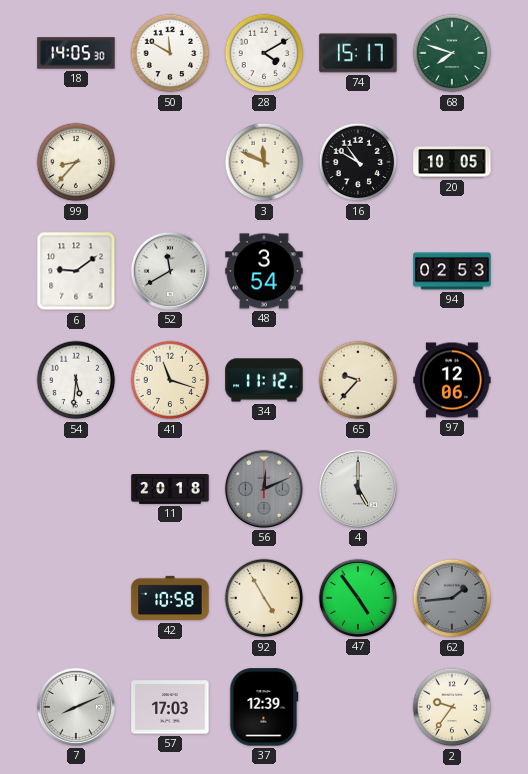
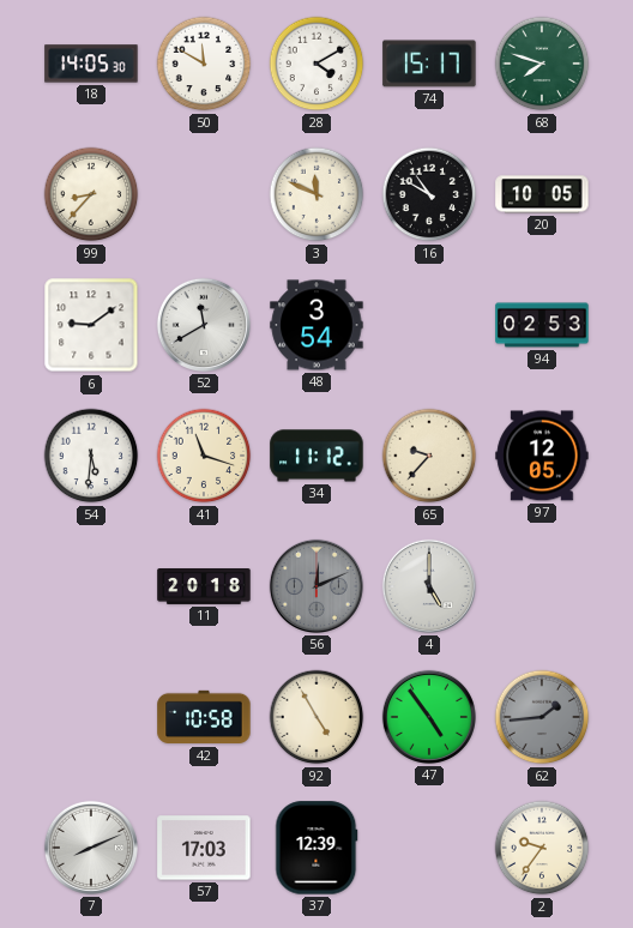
97: 12:06 -> 12:05
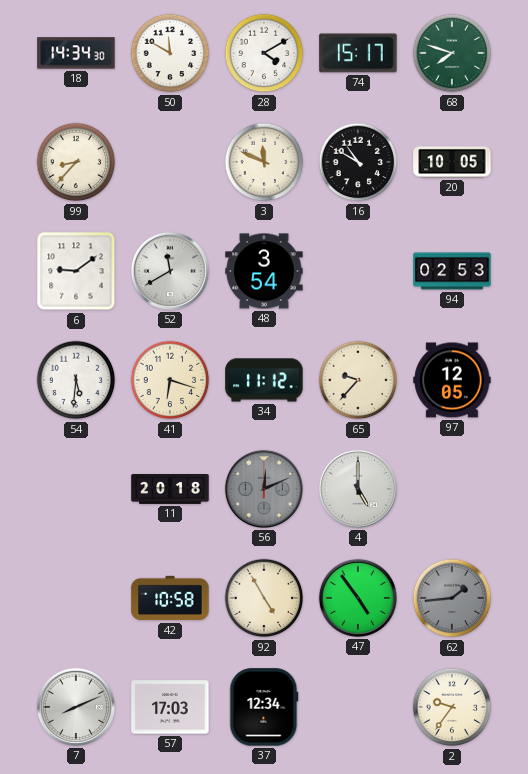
18: 14:05 -> 14:34
41: 11:18 -> 6:18
37: 12:39 -> 12:34
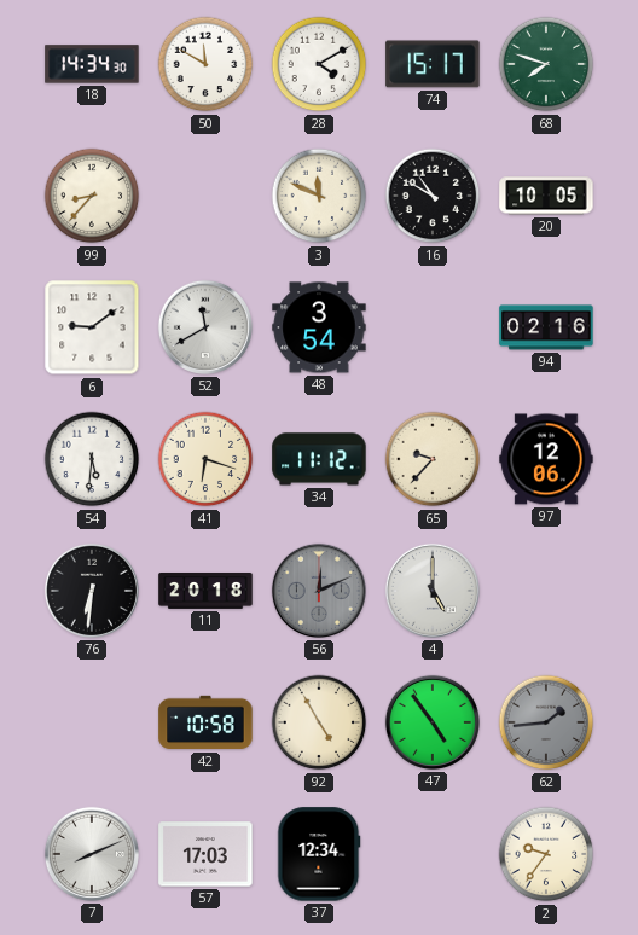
94: 02:53 -> 02:16
97: 12:05 -> 12:06
76: none -> 6:31
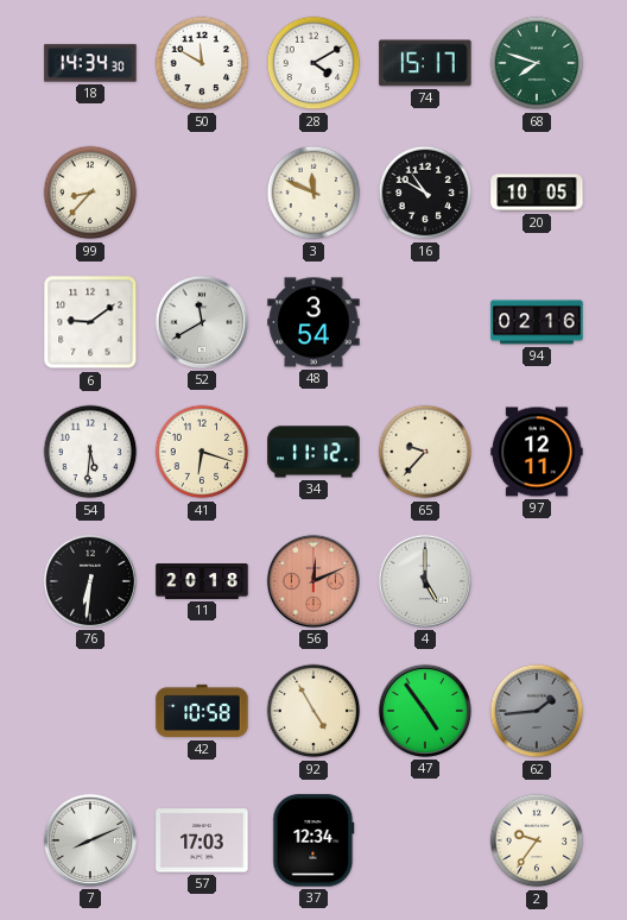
97: 12:06 -> 12:11
56 dial: grey -> salmon
